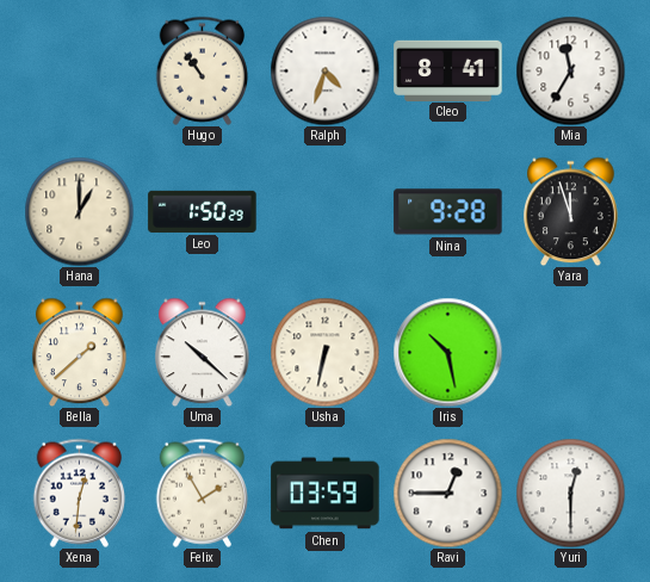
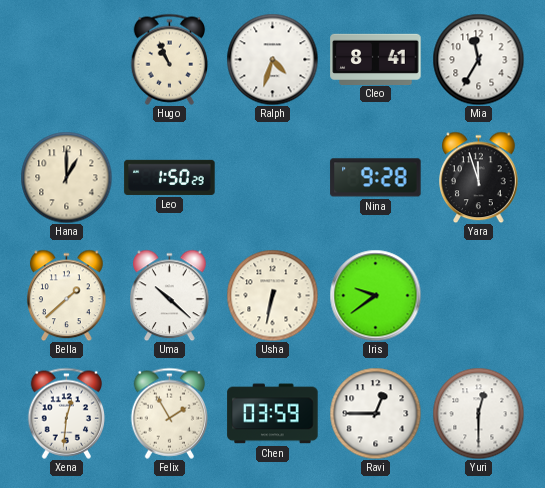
Hugo: 10:54 -> 10:56
Iris: 10:28 -> 9:39
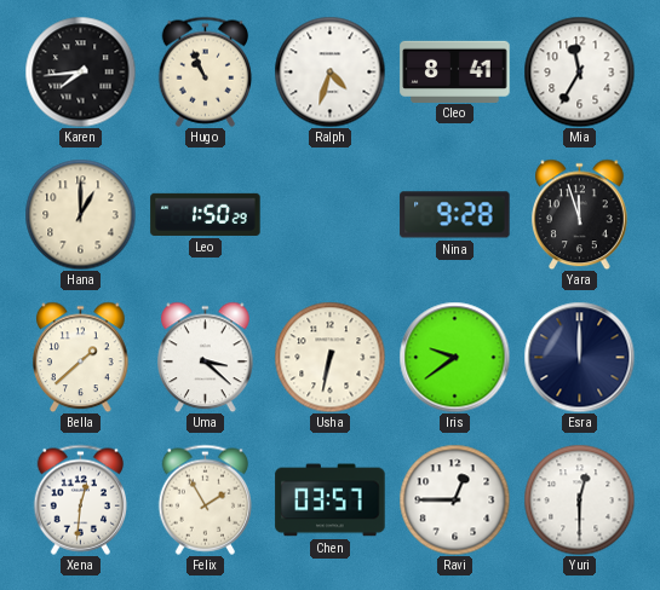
Karen: none -> 7:44
Uma: 10:22 -> 3:22
Esra: none -> 12:00
Chen: 03:59 -> 03:57
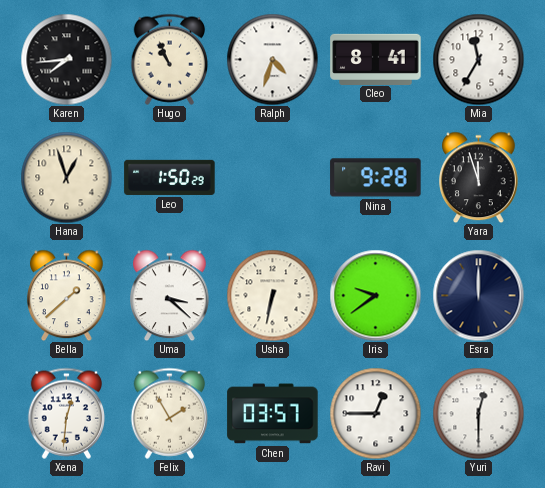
Hana: 1:00 -> 12:57
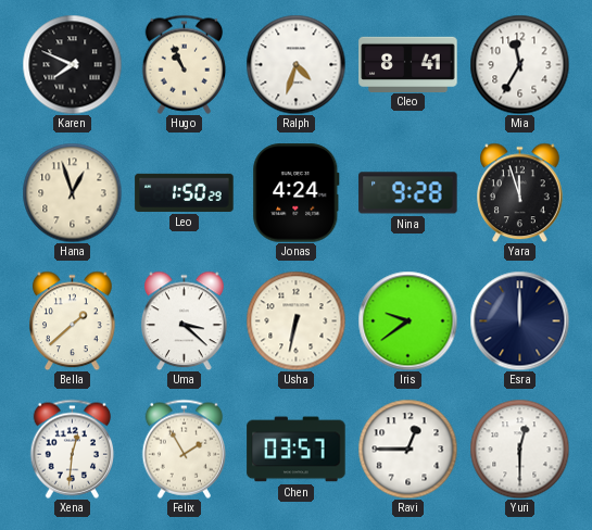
Karen: 7:44 -> 7:49
Jonas: none -> 4:24
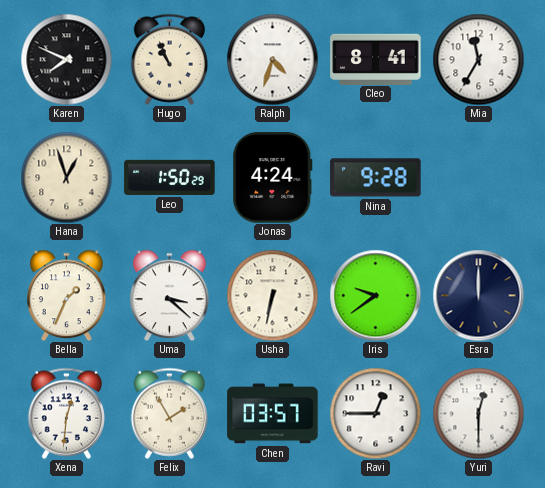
Yara: 11:57 -> none
Bella: 1:38 -> 1:34
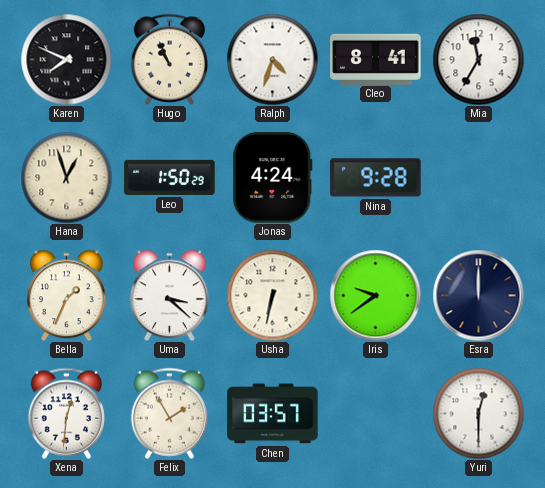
Ravi: 12:45 -> none
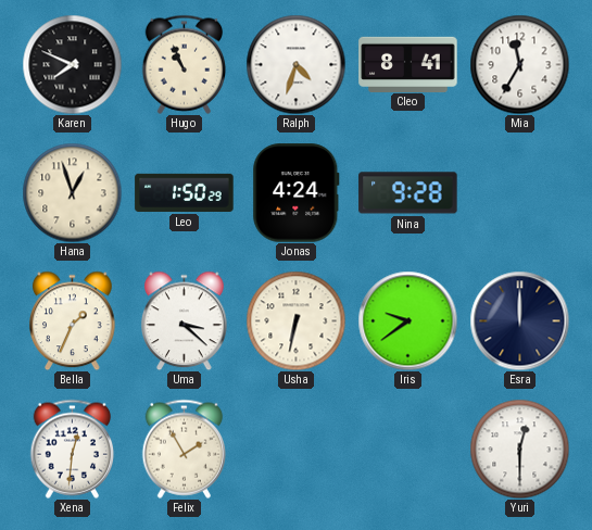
Chen: 03:57 -> none
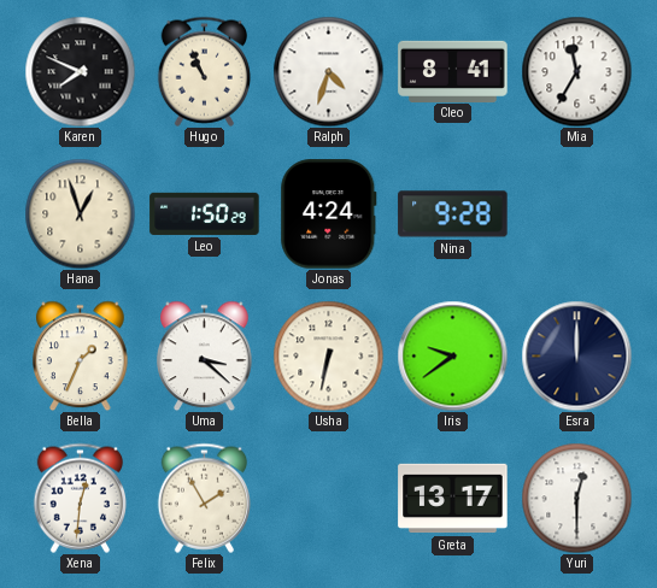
Greta: none -> 13:17
